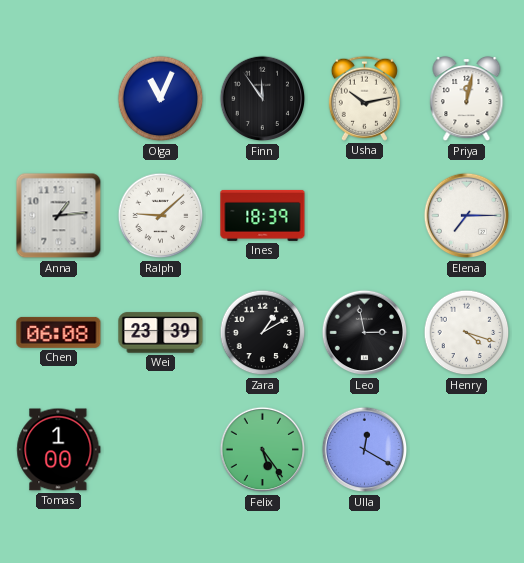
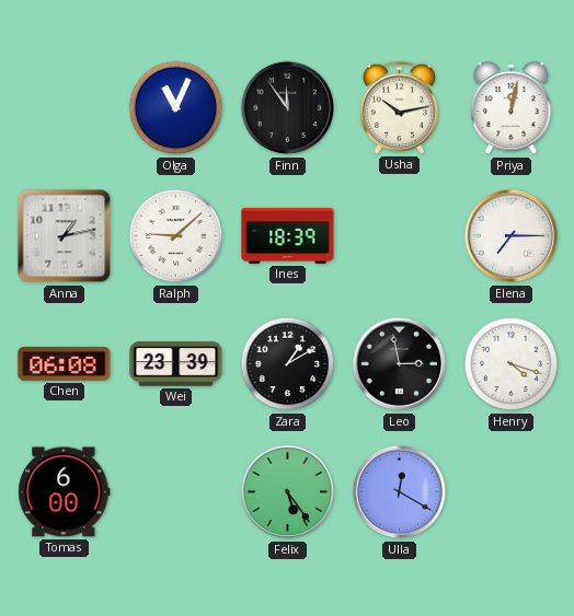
Anna: 1:14 -> 1:13
Tomas: 1:00 -> 6:00
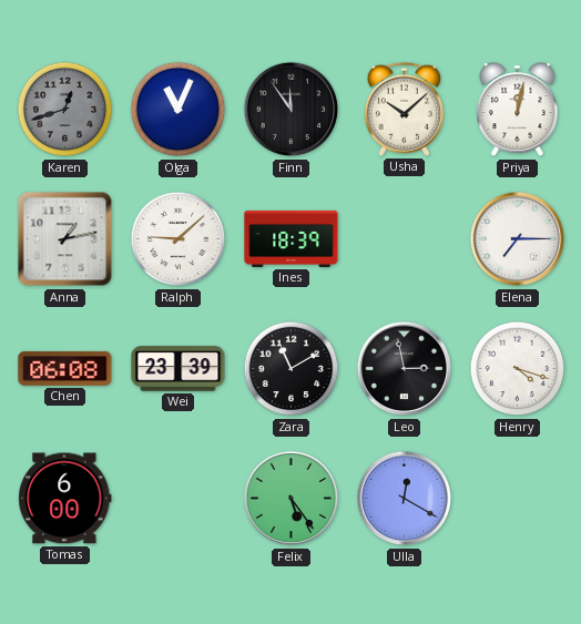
Karen: none -> 12:42
Usha: 10:13 -> 10:08
Zara: 1:10 -> 11:10
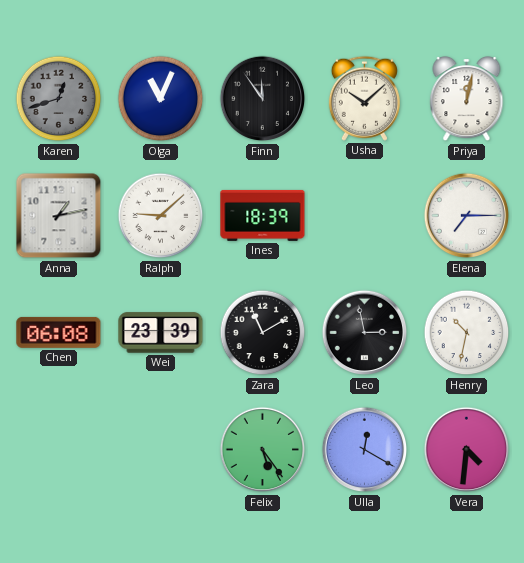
Henry: 4:18 -> 10:32
Tomas: 6:00 -> none
Vera: none -> 4:31
